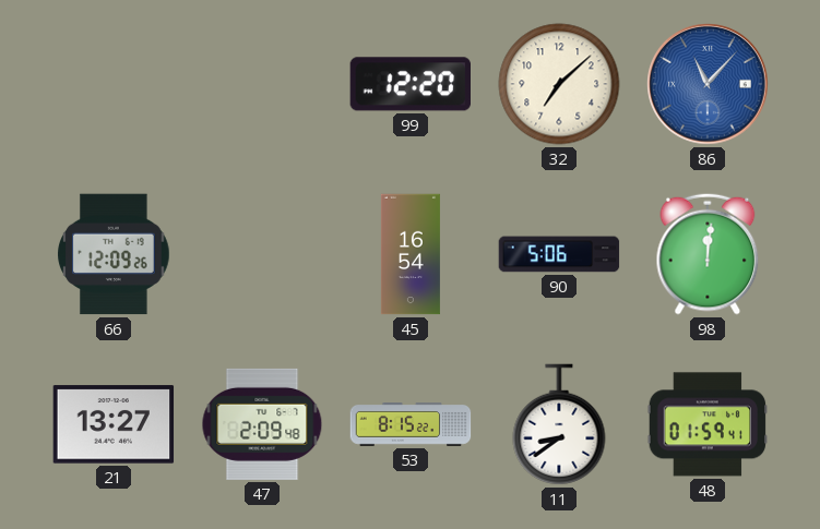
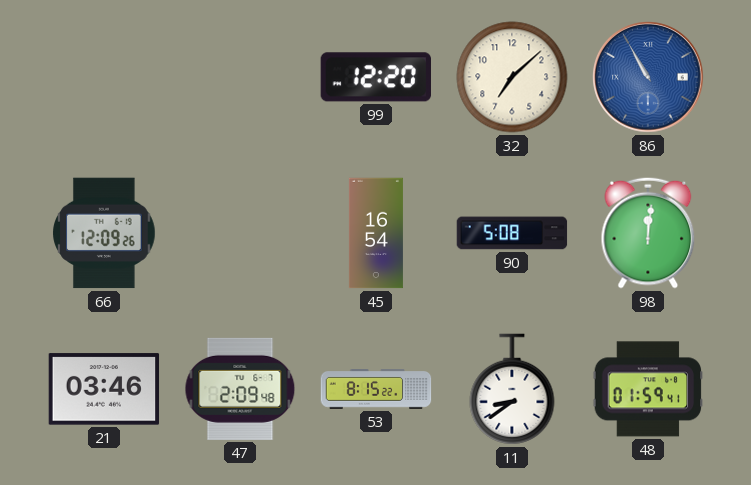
86: 11:07 -> 10:55
90: 5:06 -> 5:08
21: 13:27 -> 03:46
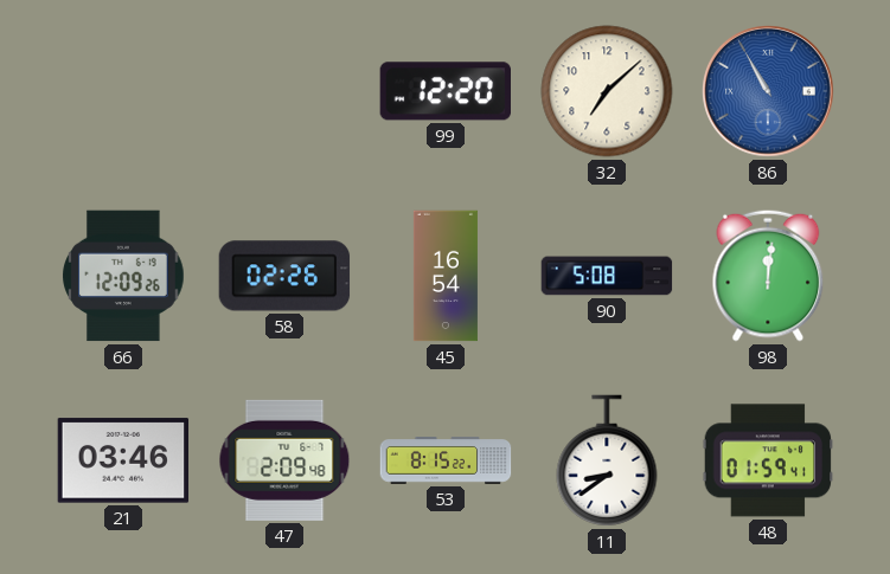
58: none -> 02:26
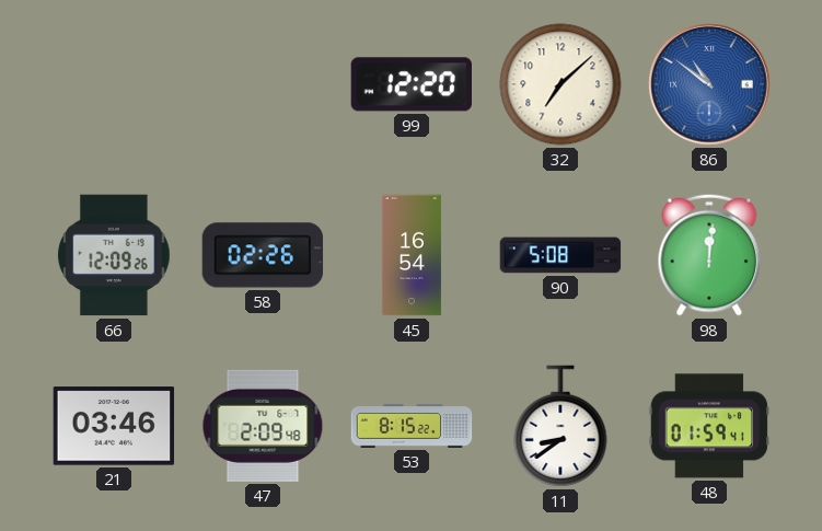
86: 10:55 -> 10:51
